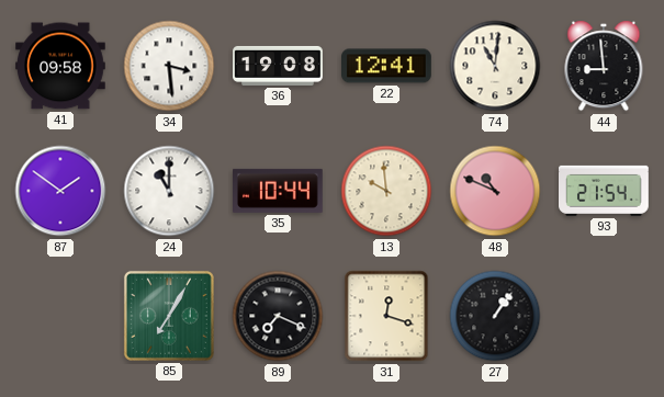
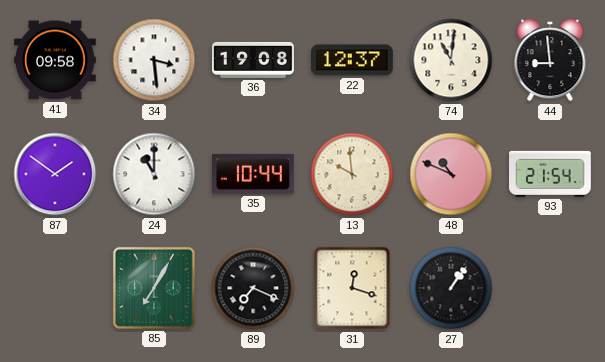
22: 12:41 -> 12:37
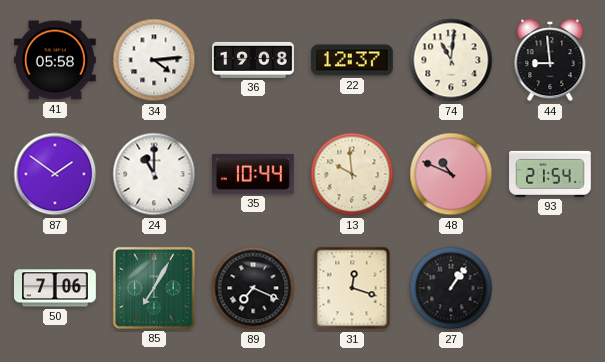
41: 09:58 -> 05:58
34: 3:29 -> 4:14
50: none -> 7:06
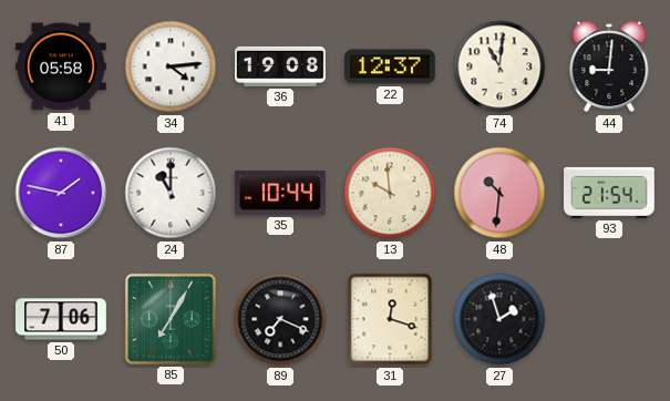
44: 8:59 -> 9:01
87: 1:51 -> 1:47
48: 10:49 -> 10:31
27: 1:06 -> 1:57
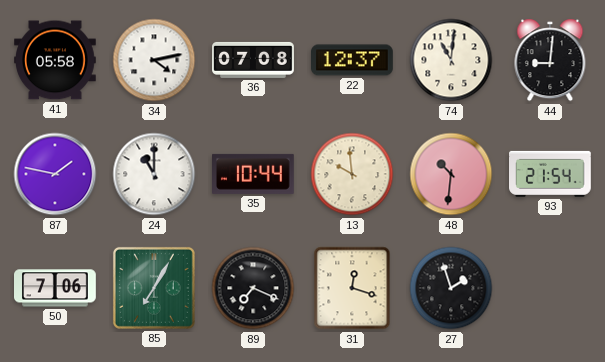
34: 4:14 -> 4:13
36: 19:08 -> 07:08
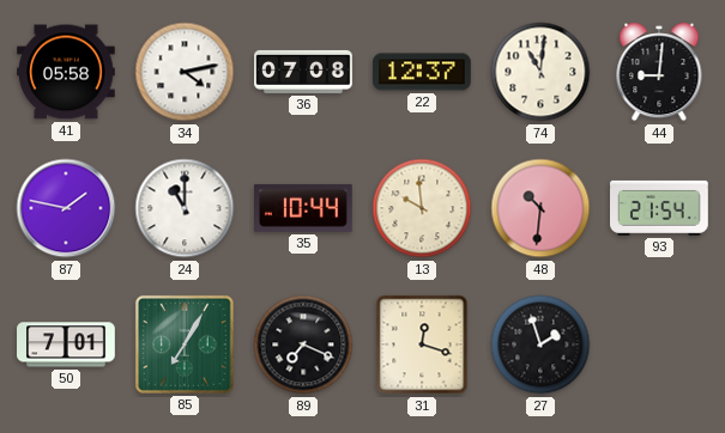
50: 7:06 -> 7:01
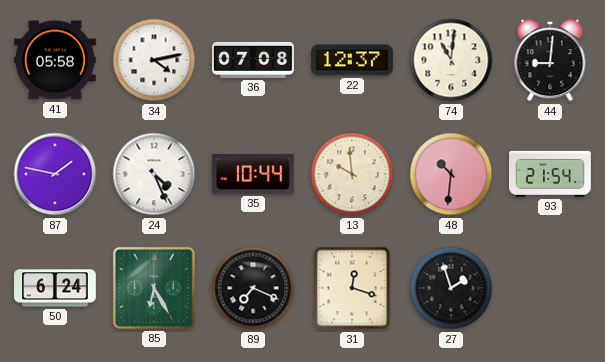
24: 11:00 -> 4:26
50: 7:01 -> 6:24
85: 7:05 -> 6:25
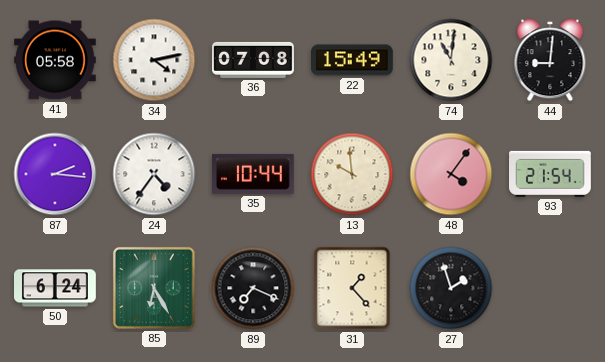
22: 12:37 -> 15:49
87: 1:47 -> 2:16
24: 4:26 -> 4:36
48: 10:31 -> 4:06
31: 12:18 -> 1:23
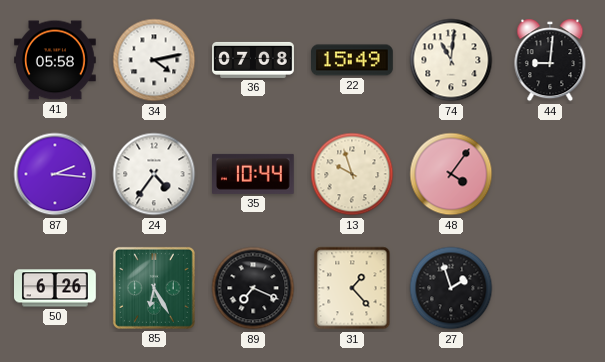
13: 9:59 -> 9:57
93: 21:54 -> none
50: 6:24 -> 6:26
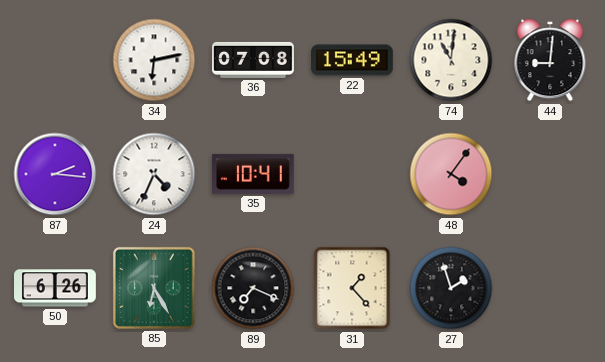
41: 05:58 -> none
34: 4:13 -> 6:13
24: 4:36 -> 4:34
35: 10:44 -> 10:41
13: 9:57 -> none
